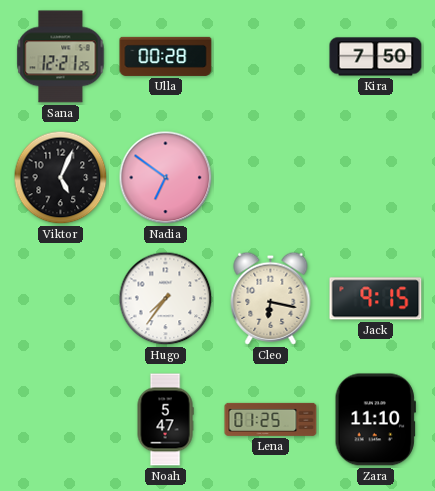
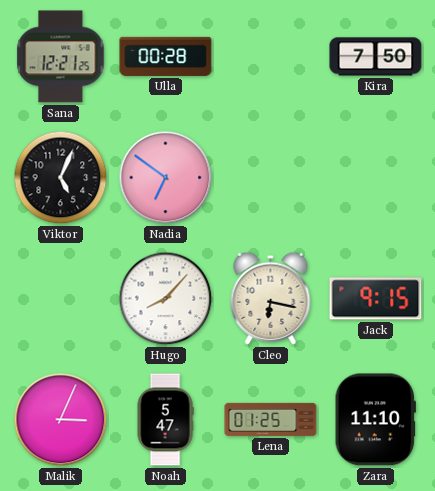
Hugo: 7:36 -> 8:07
Malik: none -> 3:04
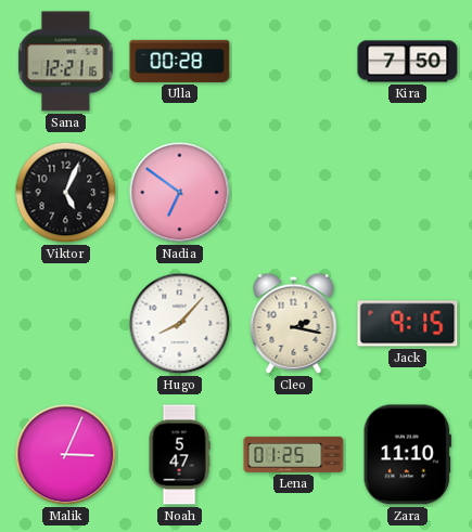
Sana: 12:21:25 -> 12:21:16
Cleo: 6:17 -> 2:17
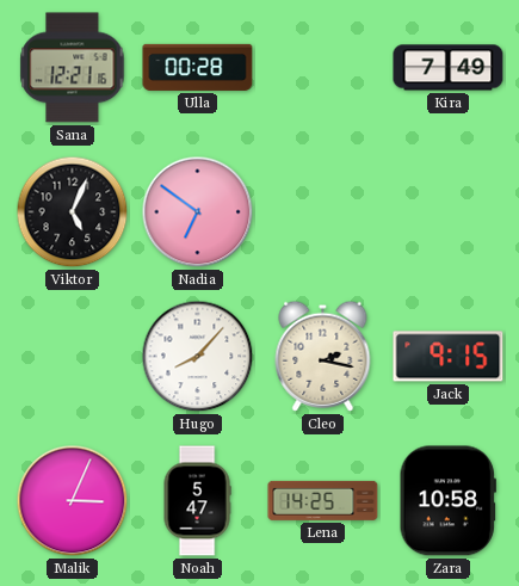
Kira: 7:50 -> 7:49
Lena: 01:25 -> 14:25
Zara: 11:10 -> 10:58
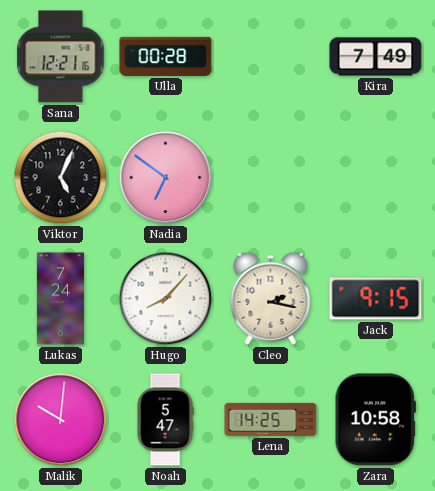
Lukas: none -> 7:24
Malik: 3:04 -> 10:01
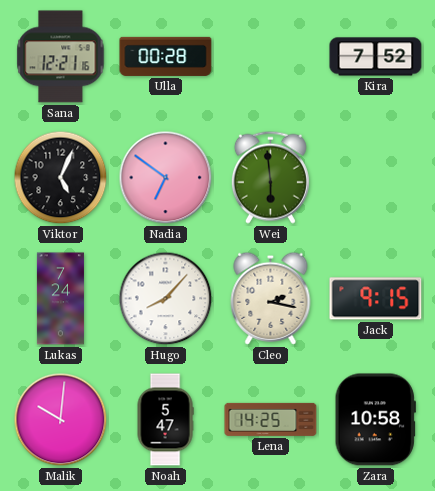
Kira: 7:49 -> 7:52
Wei: none -> 5:59
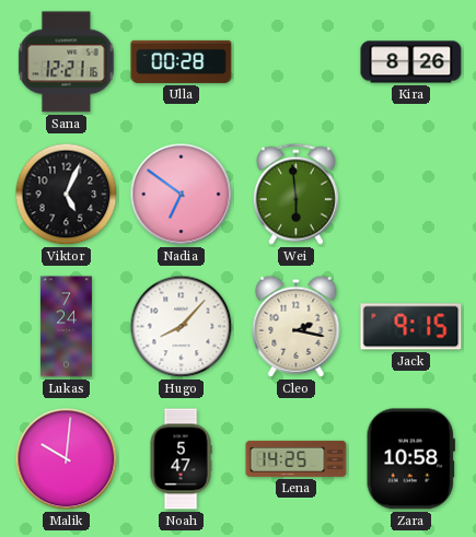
Kira: 7:52 -> 8:26
